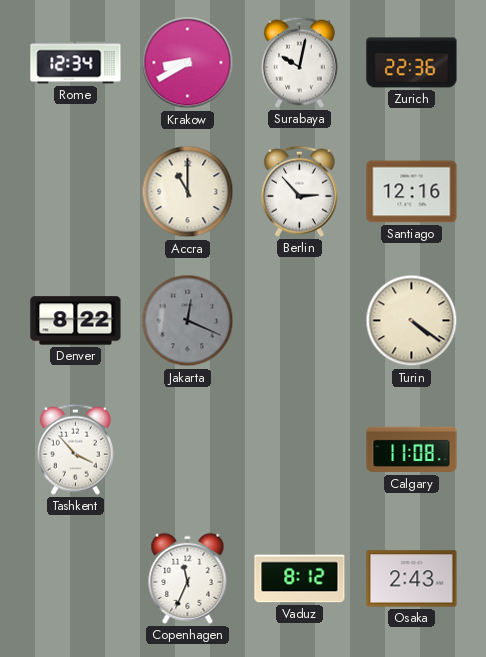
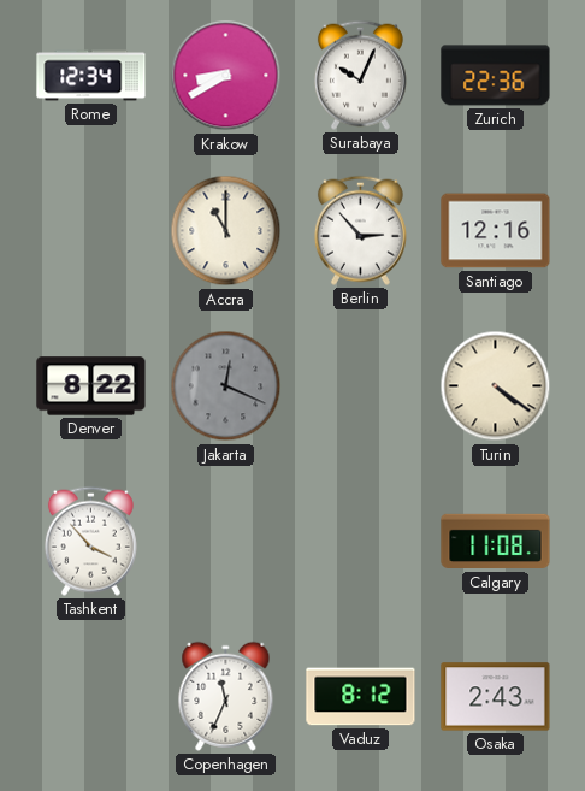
Surabaya: 10:02 -> 10:04
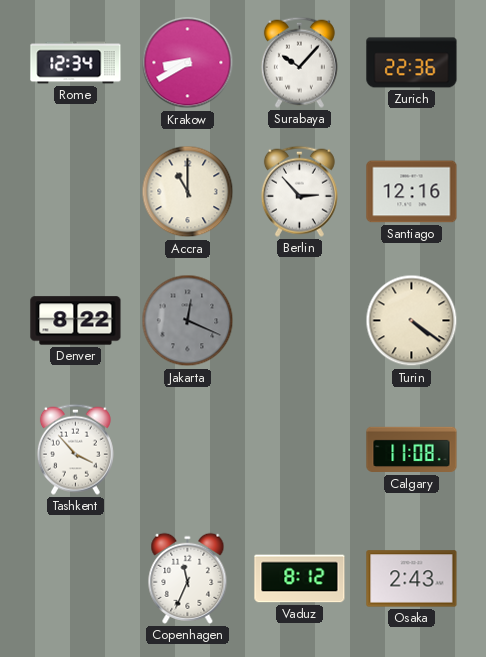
Surabaya: 10:04 -> 10:07
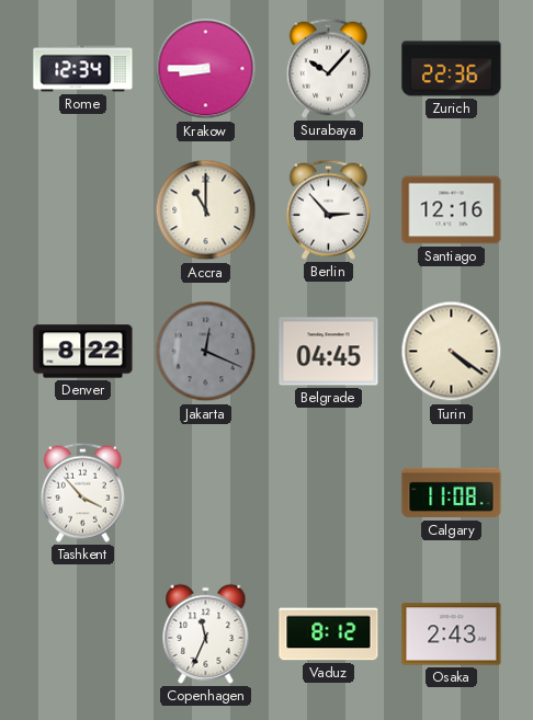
Krakow: 8:40 -> 8:45
Belgrade: none -> 04:45
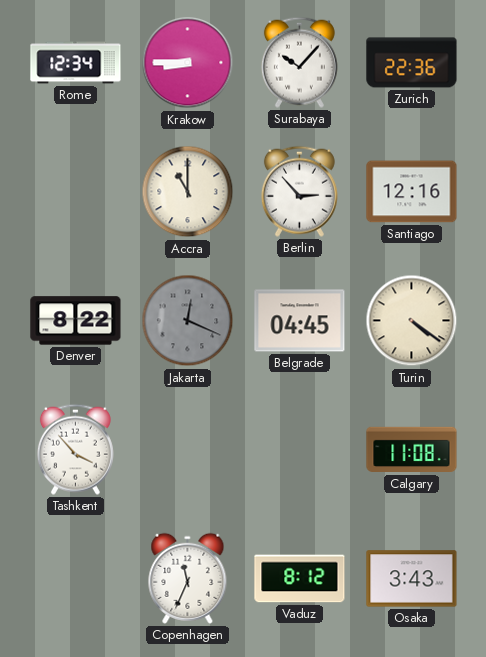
Osaka: 2:43 -> 3:43
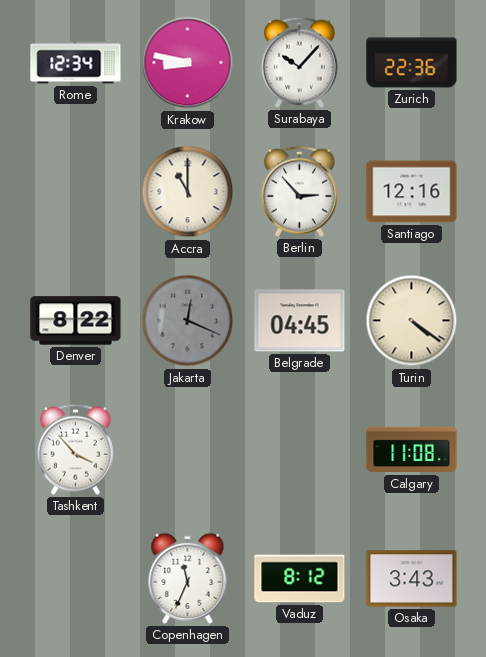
Krakow: 8:45 -> 8:47
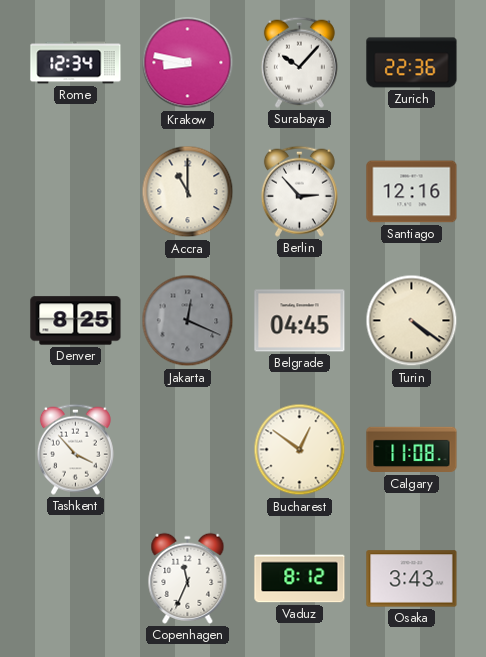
Denver: 8:22 -> 8:25
Bucharest: none -> 12:51
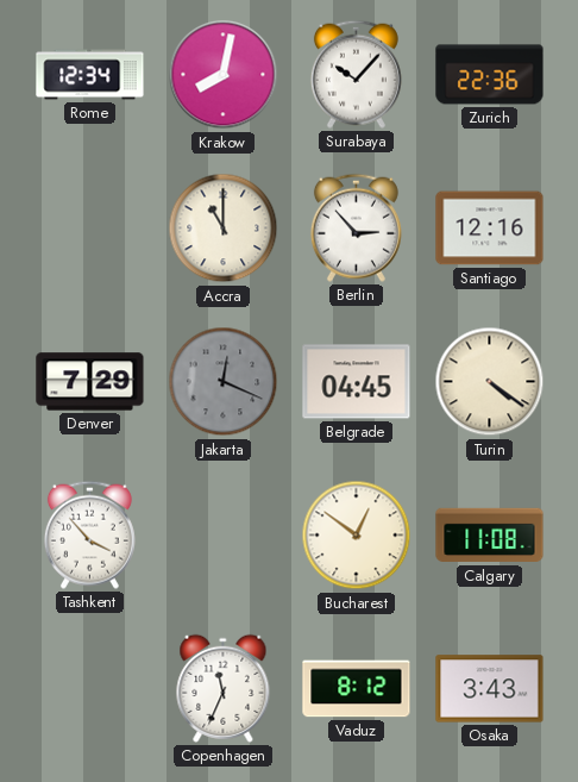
Krakow: 8:47 -> 8:02
Denver: 8:25 -> 7:29
